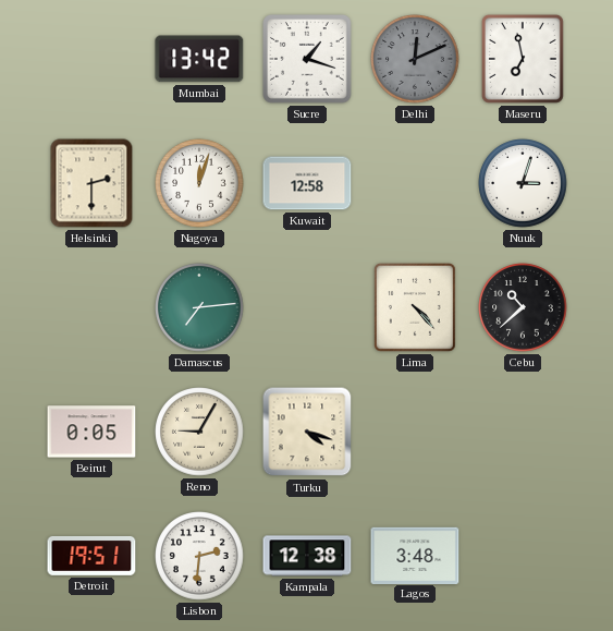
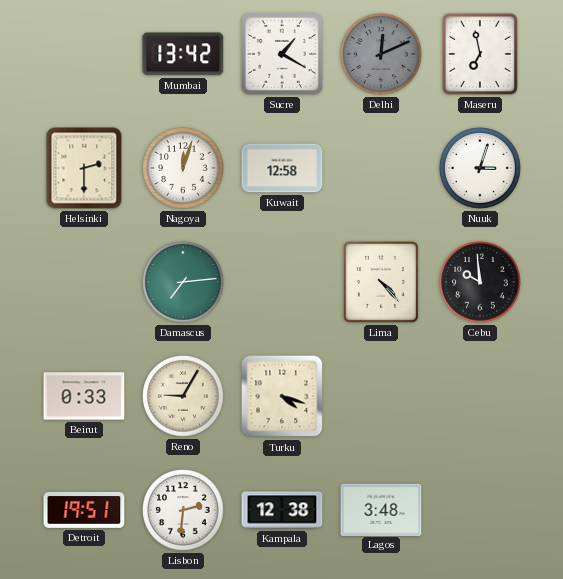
Sucre: 1:18 -> 1:20
Cebu: 10:38 -> 9:59
Beirut: 0:05 -> 0:33
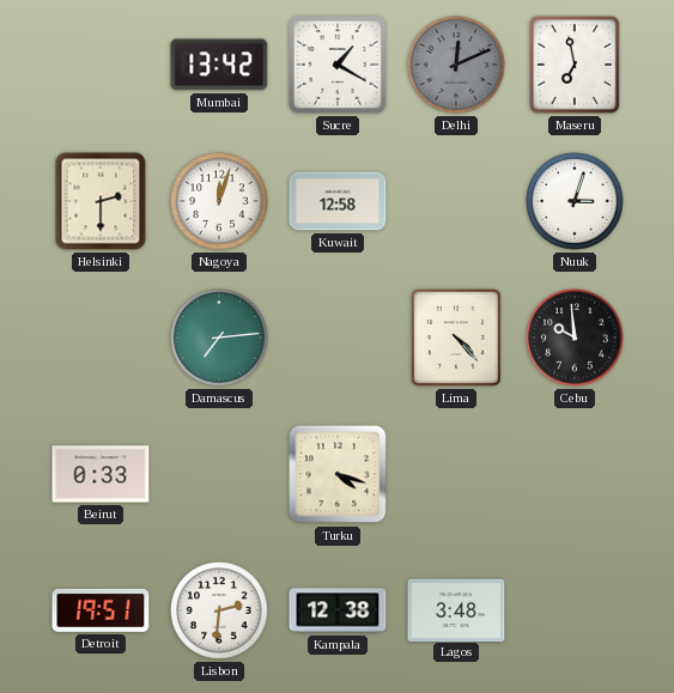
Reno: 9:05 -> none
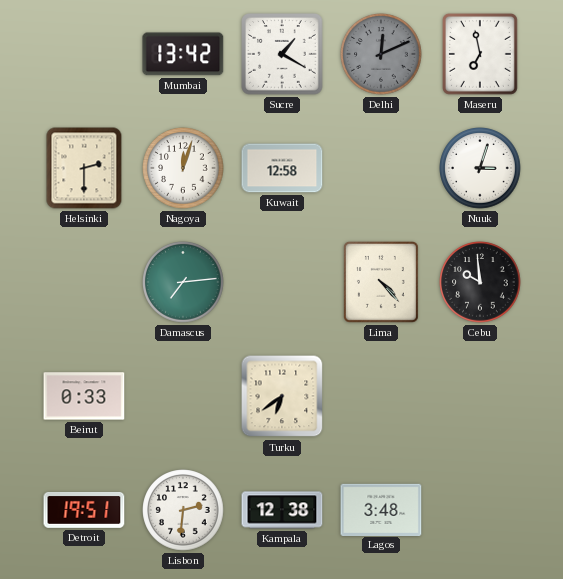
Turku: 4:18 -> 6:39
